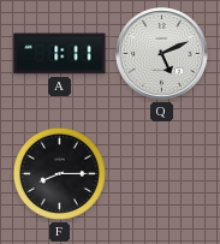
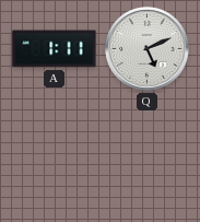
F: 8:15 -> none
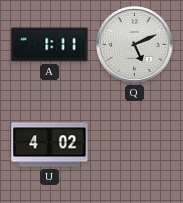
U: none -> 4:02
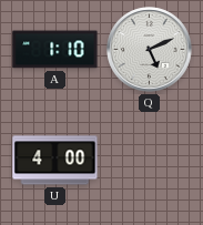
A: 1:11 -> 1:10
U: 4:02 -> 4:00
